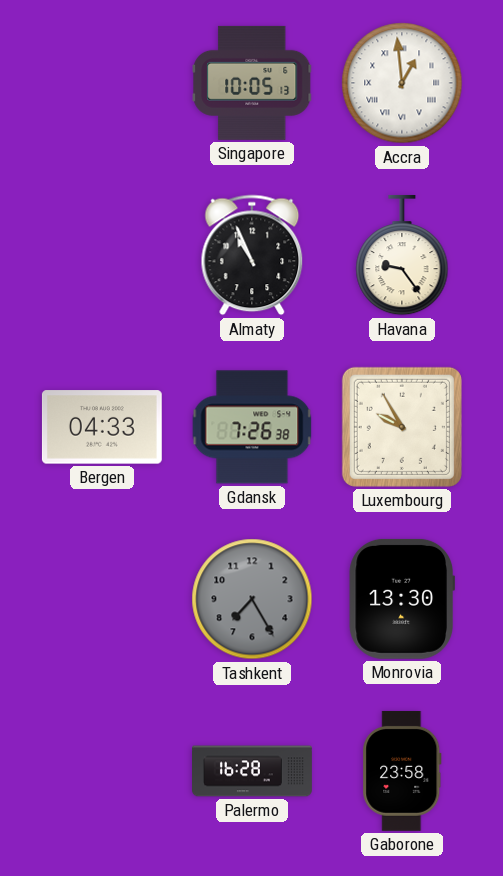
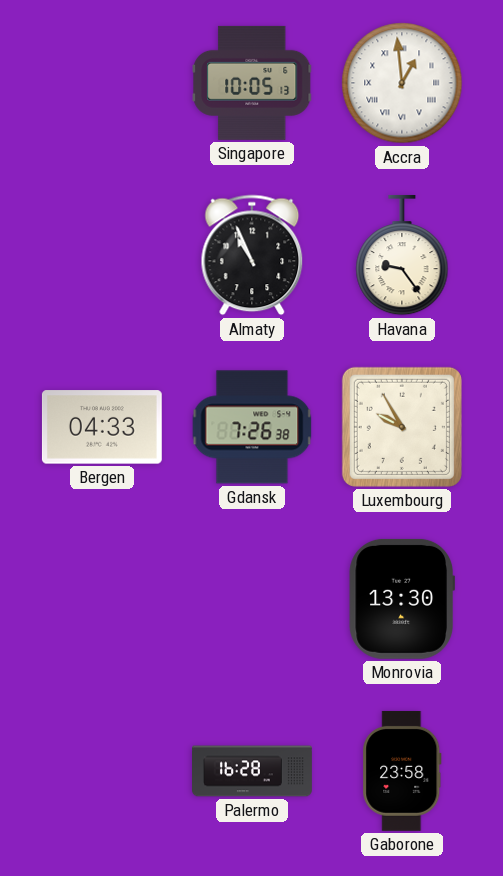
Tashkent: 7:25 -> none
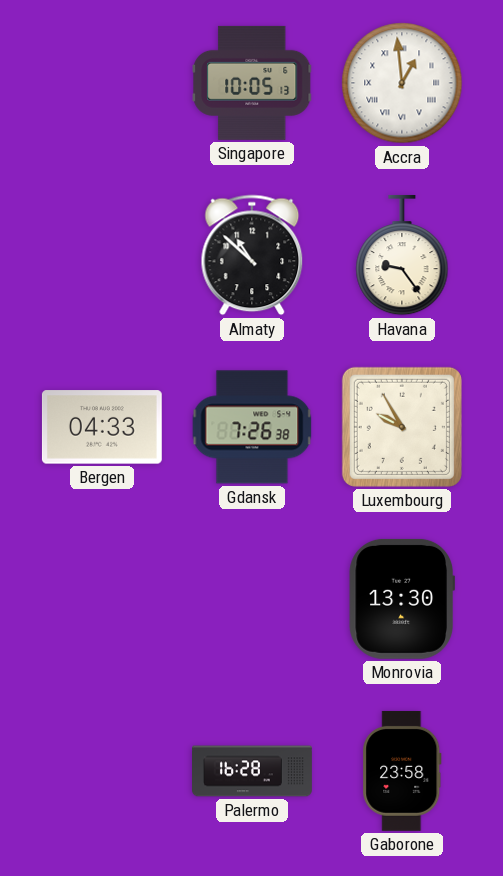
Almaty: 10:56 -> 10:52
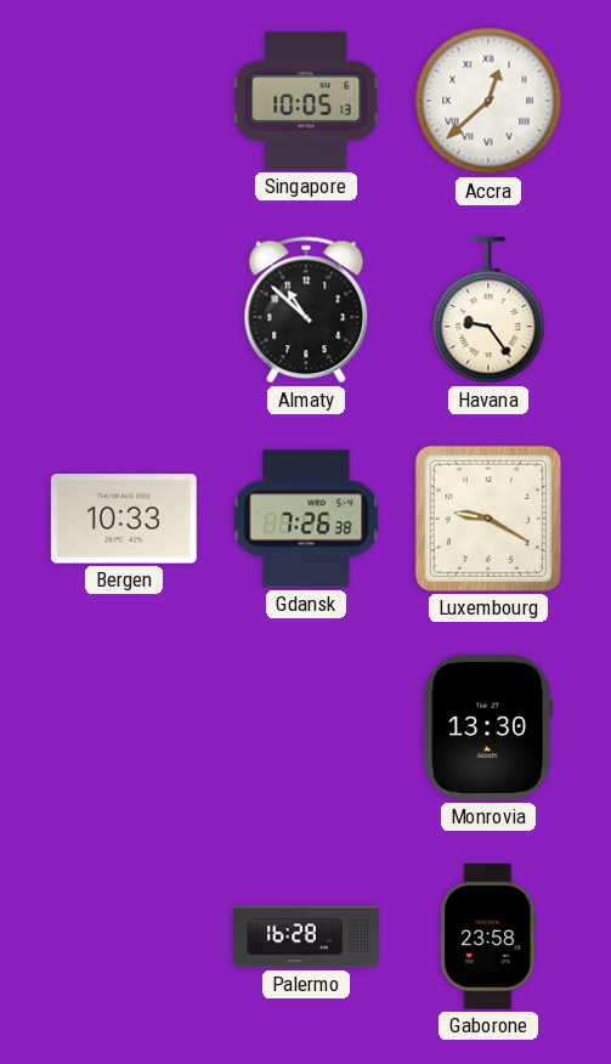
Accra: 12:59 -> 12:38
Bergen: 04:33 -> 10:33
Luxembourg: 9:55 -> 9:20
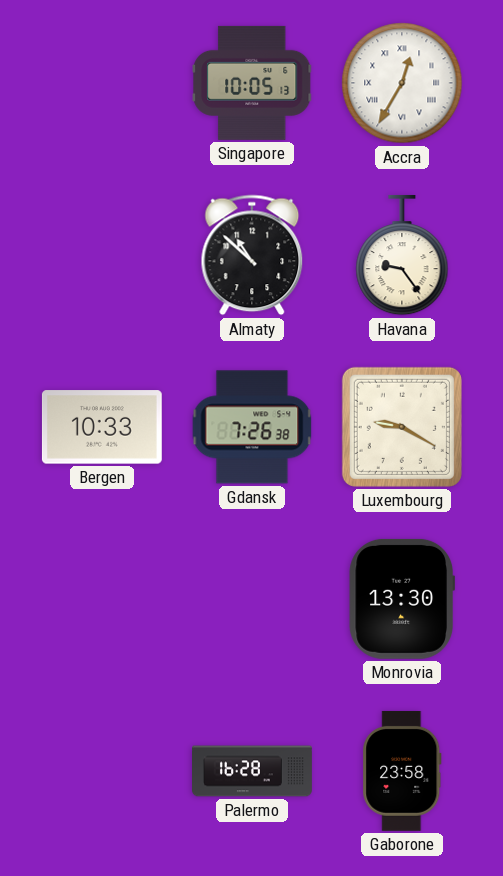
Accra: 12:38 -> 12:35
